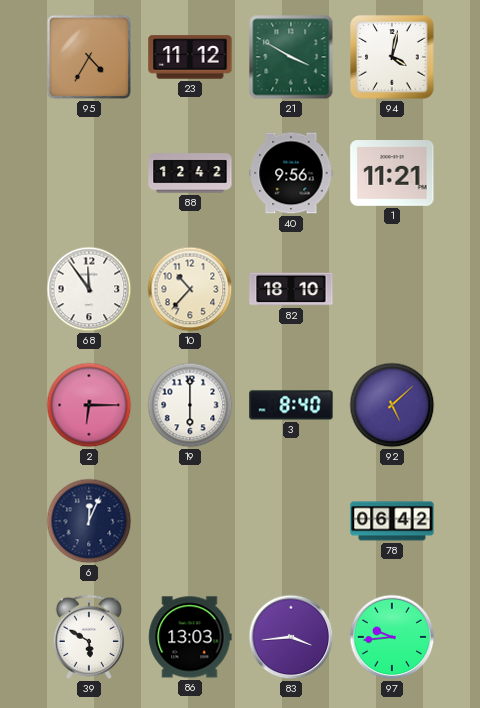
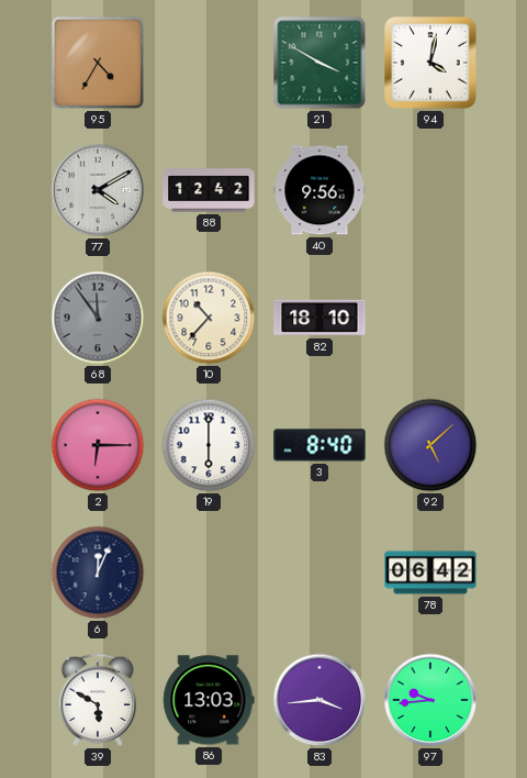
23: 11:12 -> none
77: none -> 4:10
1: 11:21 -> none
68 dial: white -> grey
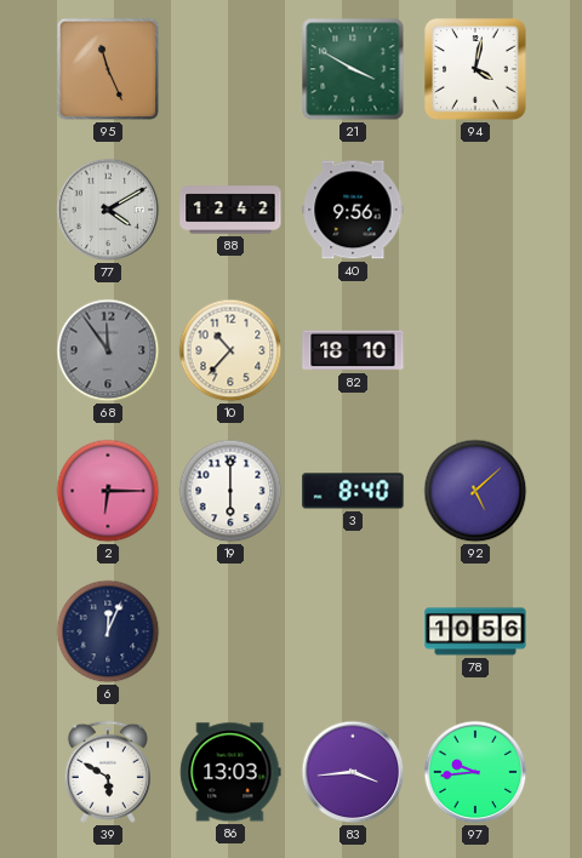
95: 4:35 -> 11:26
78: 06:42 -> 10:56
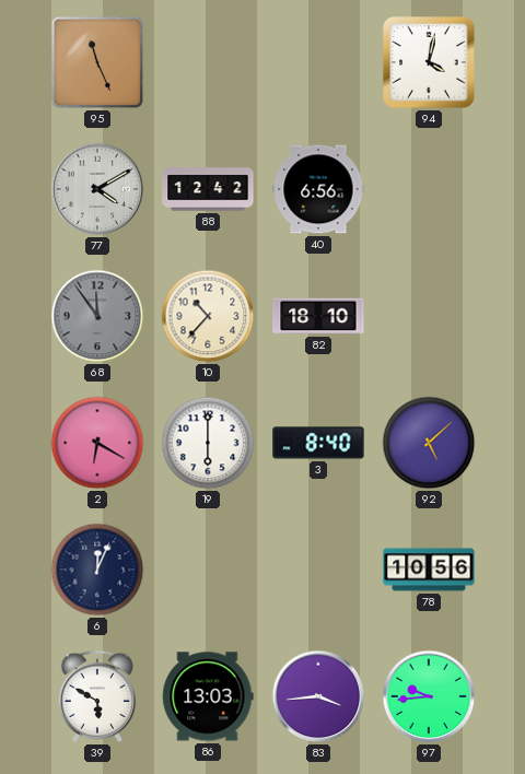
21: 3:50 -> none
40: 9:56 -> 6:56
2: 6:15 -> 6:20
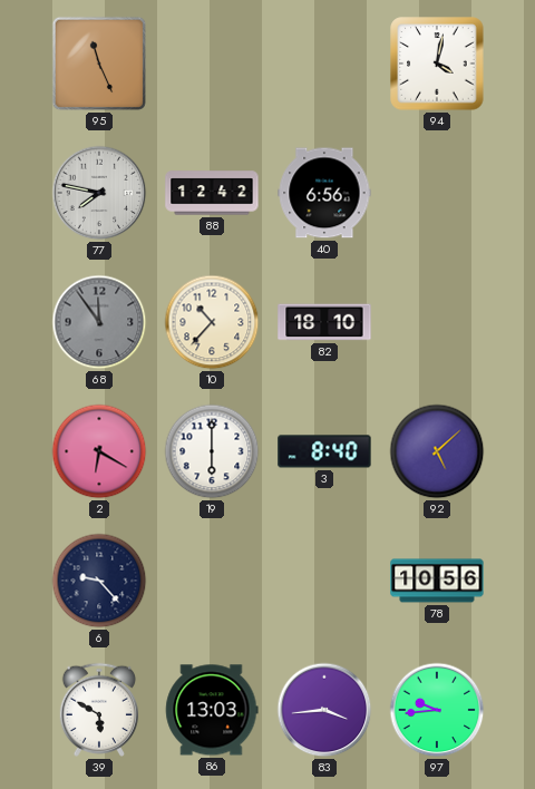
77: 4:10 -> 7:47
6: 12:04 -> 9:23
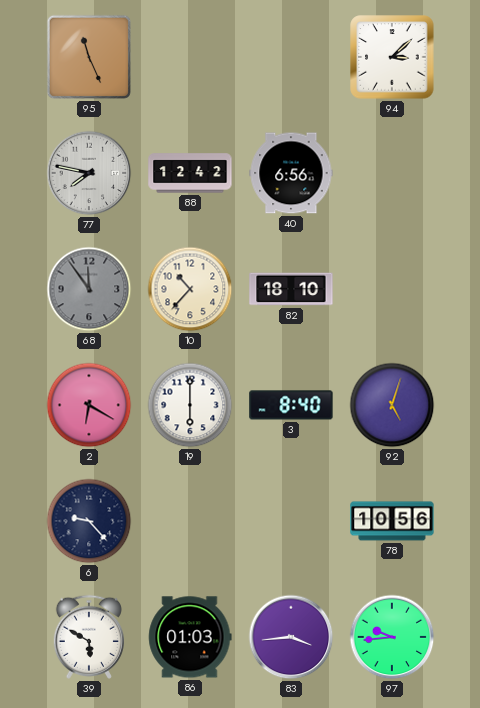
94: 4:02 -> 3:08
92: 5:08 -> 5:03
86: 13:03 -> 01:03
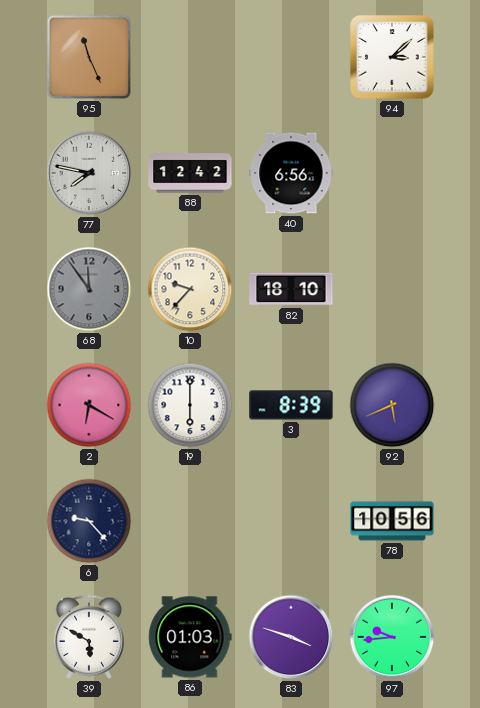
10: 10:37 -> 9:37
3: 8:40 -> 8:39
92: 5:03 -> 5:41
83: 3:44 -> 3:48
